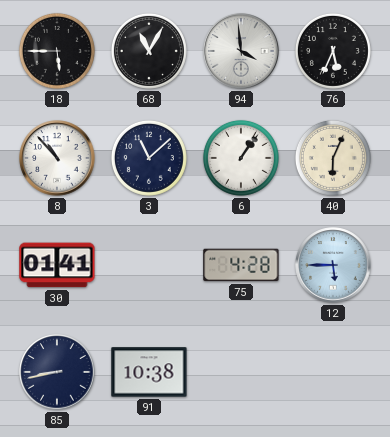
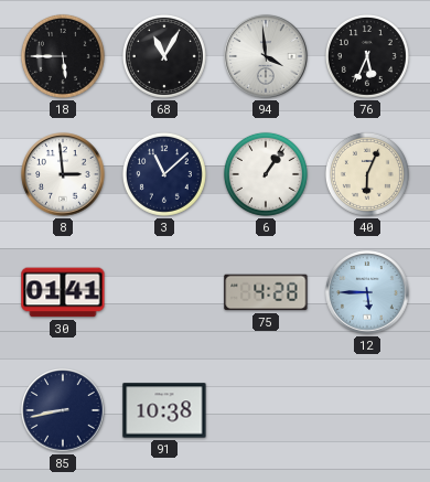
8: 10:53 -> 2:59
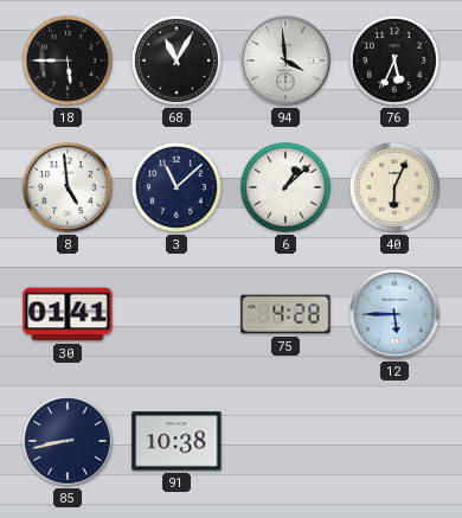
8: 2:59 -> 4:59
6: 1:06 -> 1:08
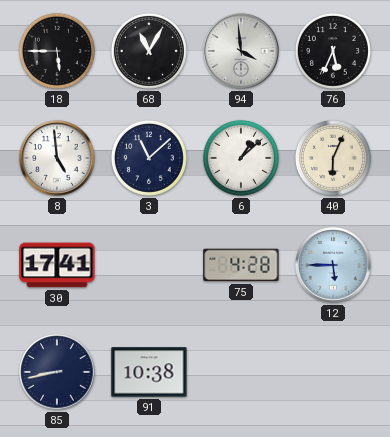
30: 01:41 -> 17:41
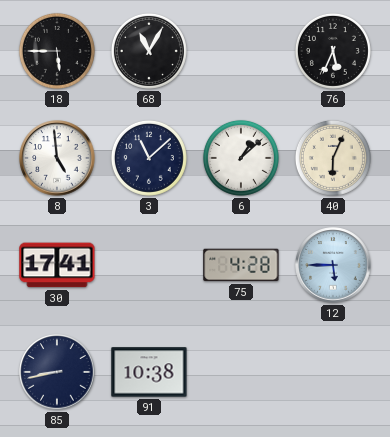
94: 3:59 -> none
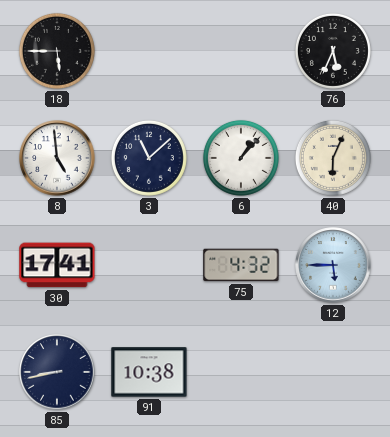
68: 11:05 -> none
6: 1:08 -> 1:07
75: 4:28 -> 4:32
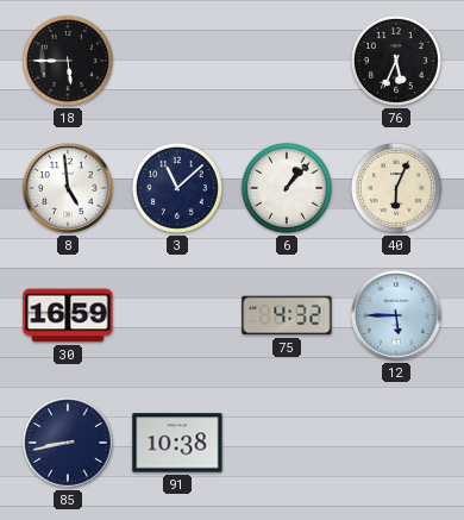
30: 17:41 -> 16:59
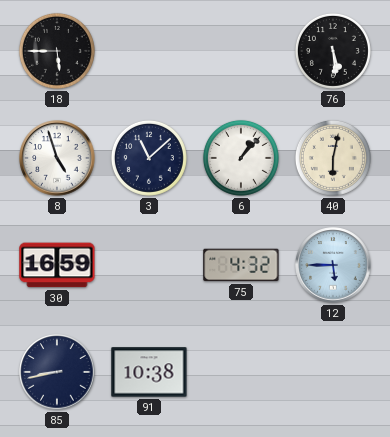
76: 5:34 -> 5:29
8: 4:59 -> 4:57
40: 6:04 -> 6:02
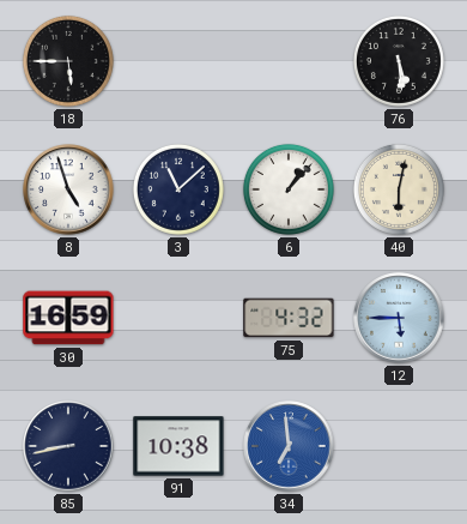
34: none -> 6:59
